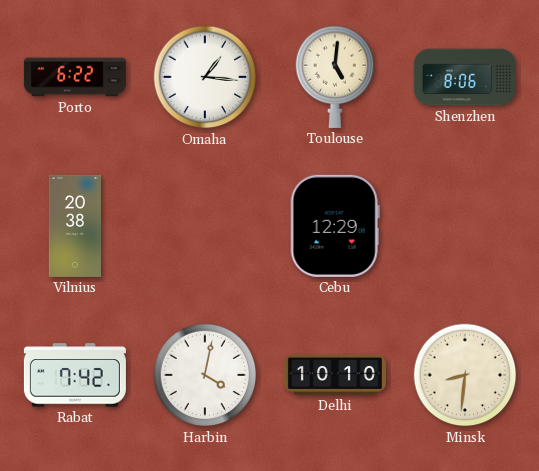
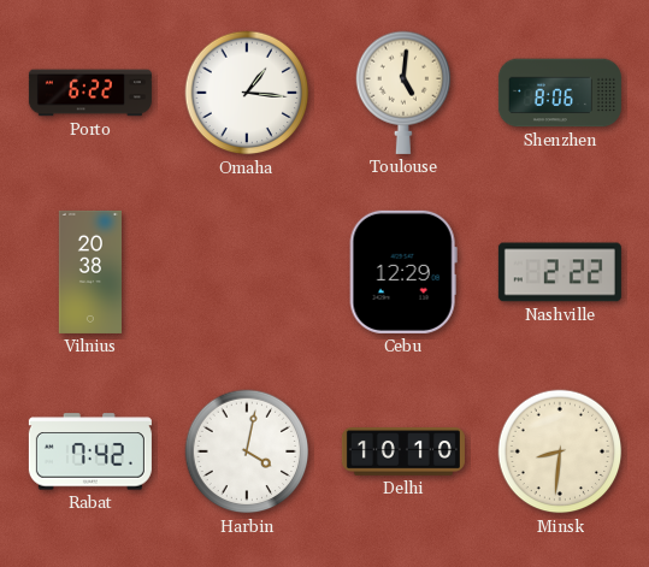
Nashville: none -> 2:22
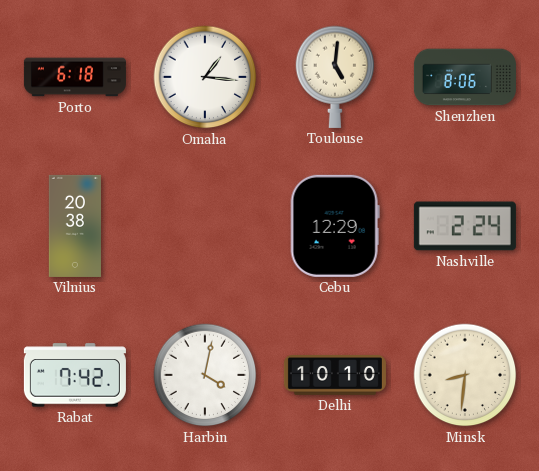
Porto: 6:22 -> 6:18
Nashville: 2:22 -> 2:24
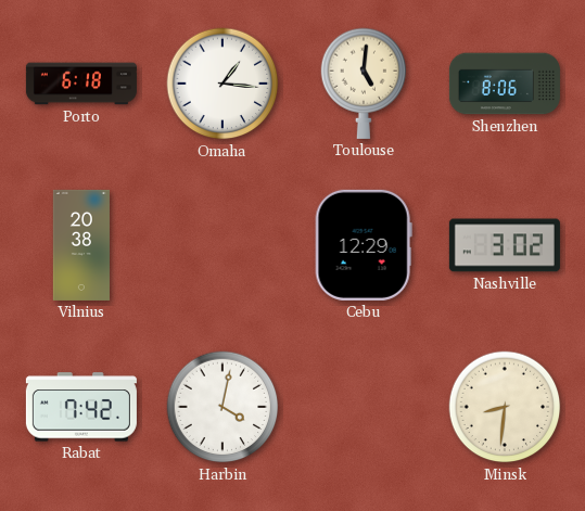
Nashville: 2:24 -> 3:02
Delhi: 10:10 -> none
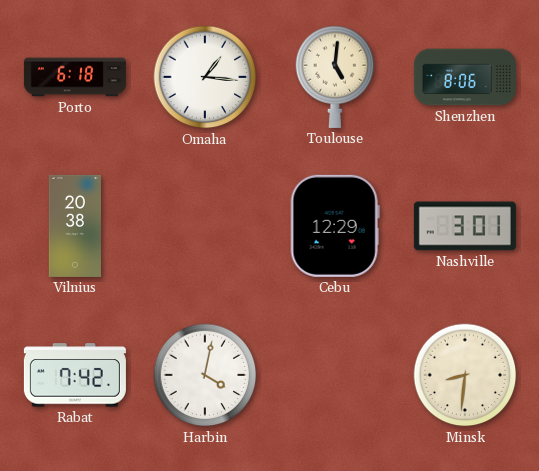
Nashville: 3:02 -> 3:01
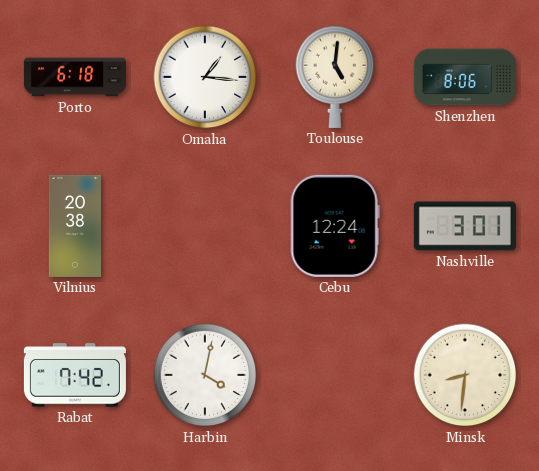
Cebu: 12:29 -> 12:24
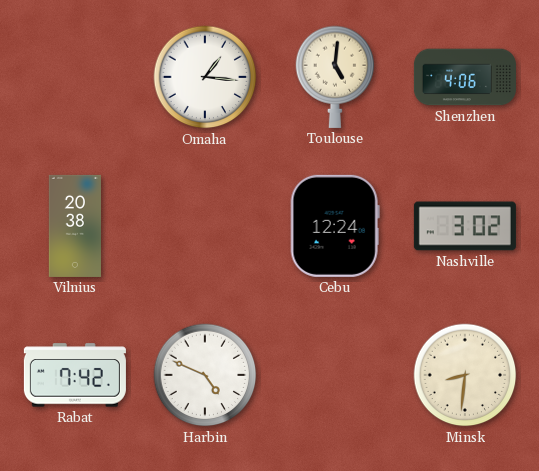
Porto: 6:18 -> none
Shenzhen: 8:06 -> 4:06
Nashville: 3:01 -> 3:02
Harbin: 4:02 -> 4:49
